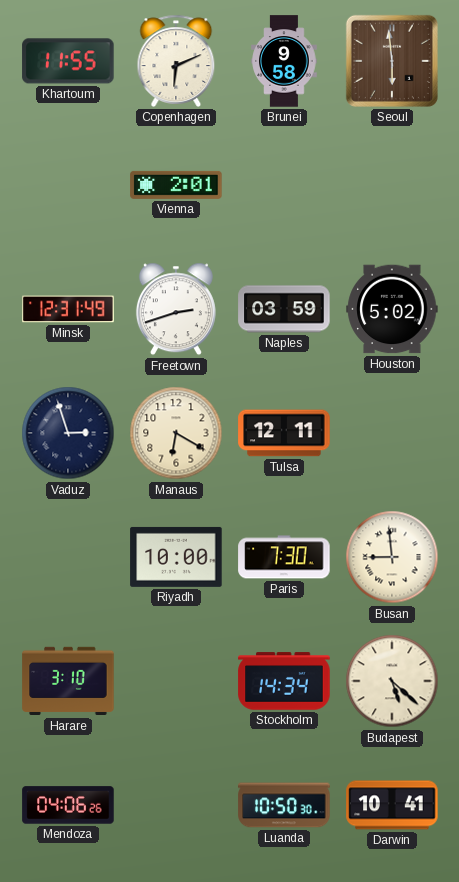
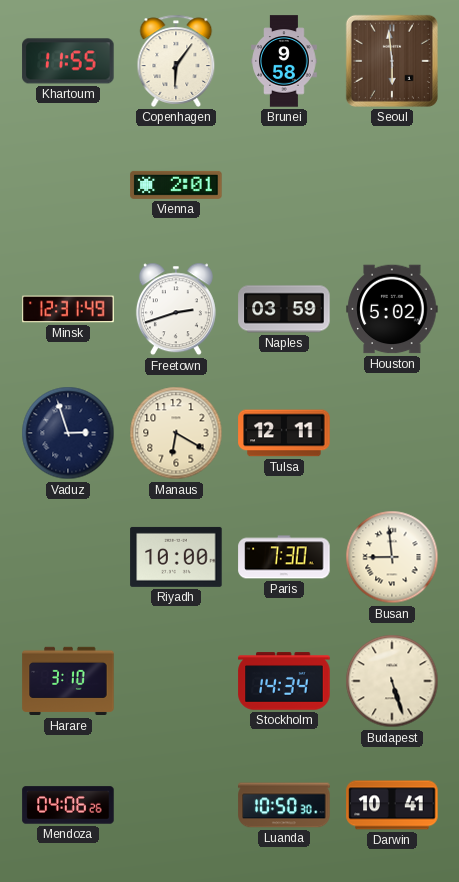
Copenhagen: 6:11 -> 6:06
Budapest: 5:22 -> 5:27
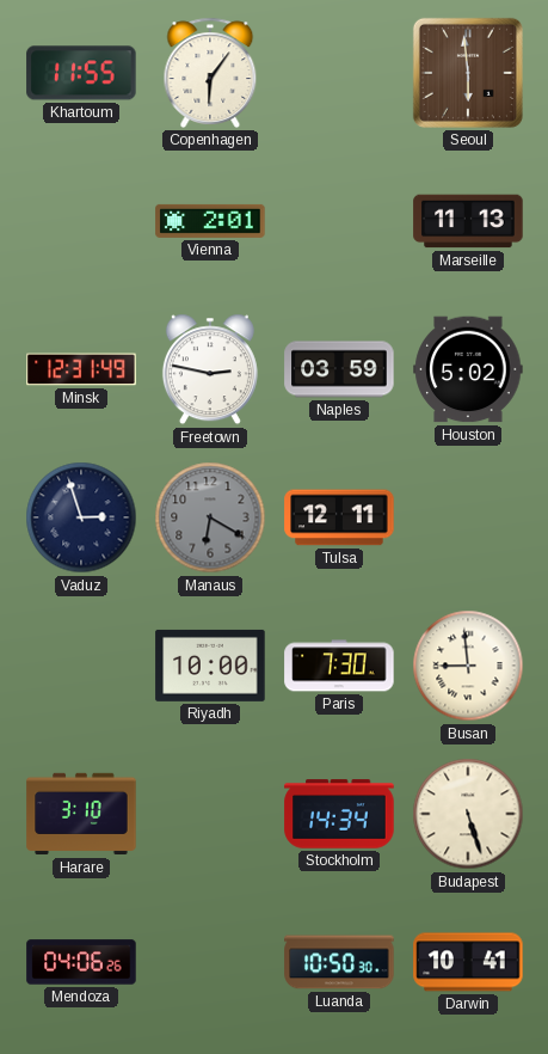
Brunei: 9:58 -> none
Marseille: none -> 11:13
Freetown: 2:42 -> 2:47
Manaus dial: cream -> grey
